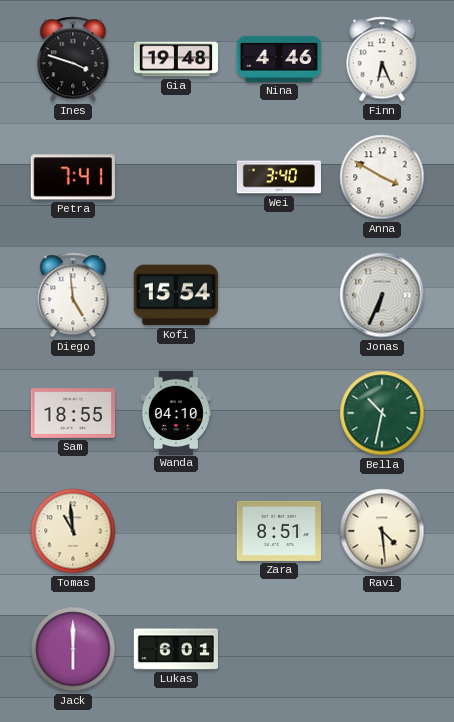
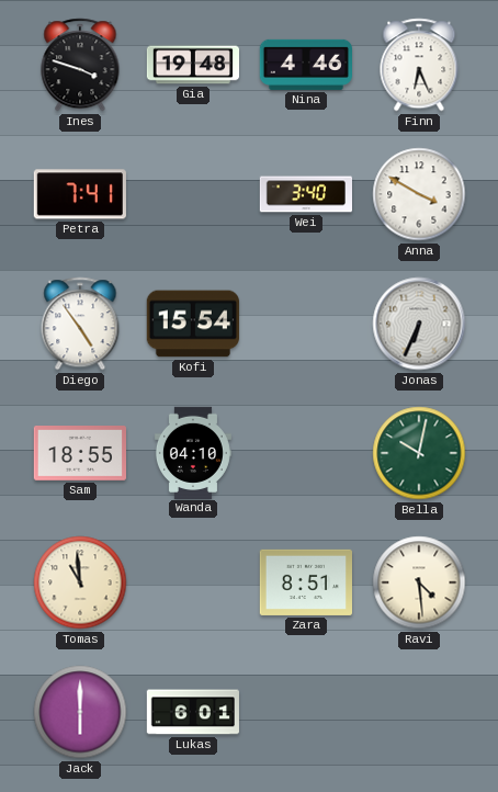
Diego: 4:59 -> 4:54
Bella: 10:32 -> 10:02
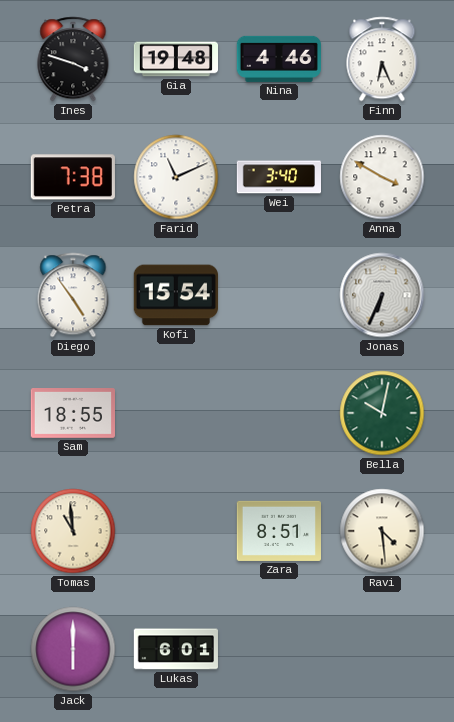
Petra: 7:41 -> 7:38
Farid: none -> 11:11
Wanda: 04:10 -> none
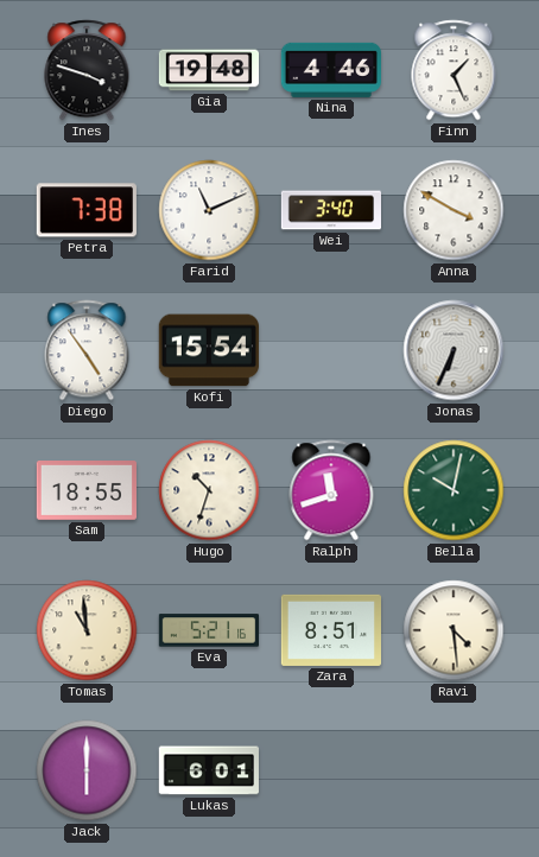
Finn: 6:26 -> 1:26
Hugo: none -> 10:33
Ralph: none -> 11:42
Eva: none -> 5:21
